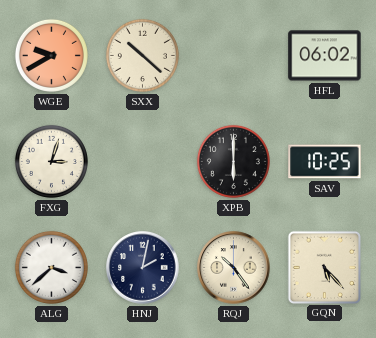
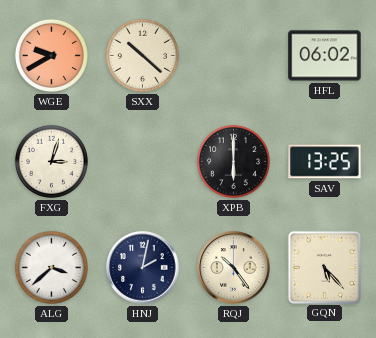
SAV: 10:25 -> 13:25
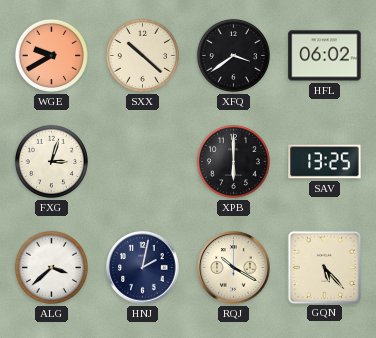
XFQ: none -> 3:39
RQJ: 10:24 -> 10:20
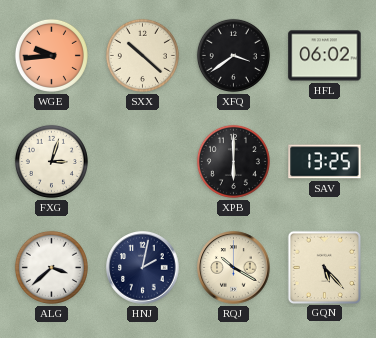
WGE: 9:40 -> 9:44
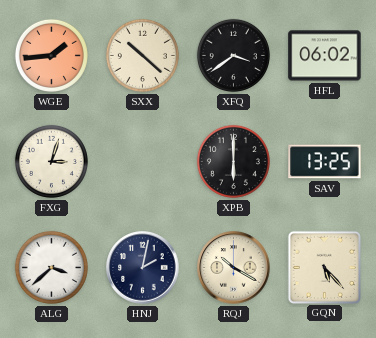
WGE: 9:44 -> 1:44
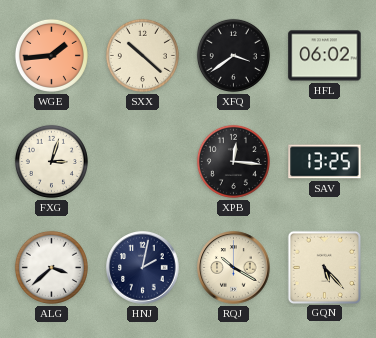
XPB: 6:00 -> 12:16
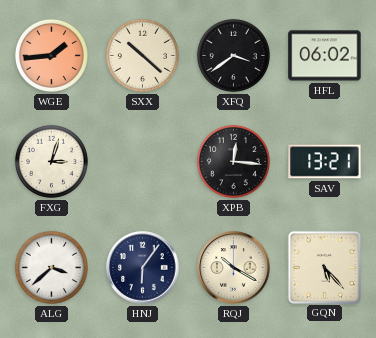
SAV: 13:25 -> 13:21
HNJ: 2:02 -> 6:06
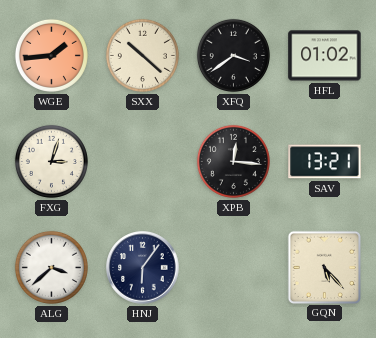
HFL: 06:02 -> 01:02
RQJ: 10:20 -> none
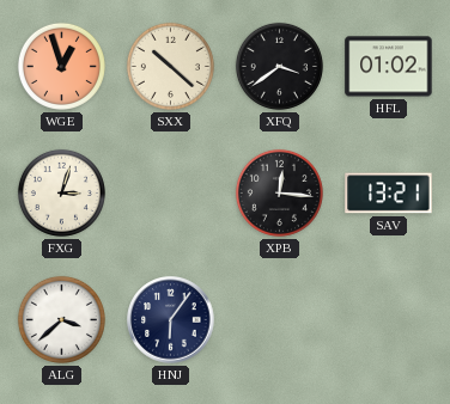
WGE: 1:44 -> 12:57
GQN: 5:23 -> none
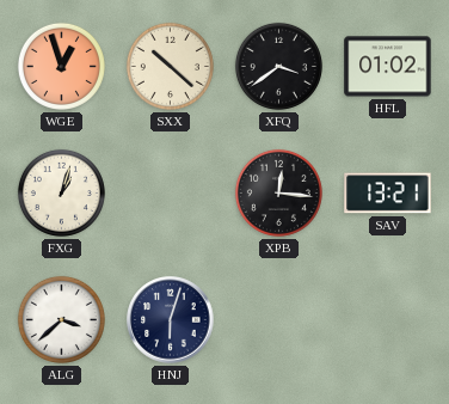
FXG: 3:03 -> 1:03
HNJ: 6:06 -> 6:03
